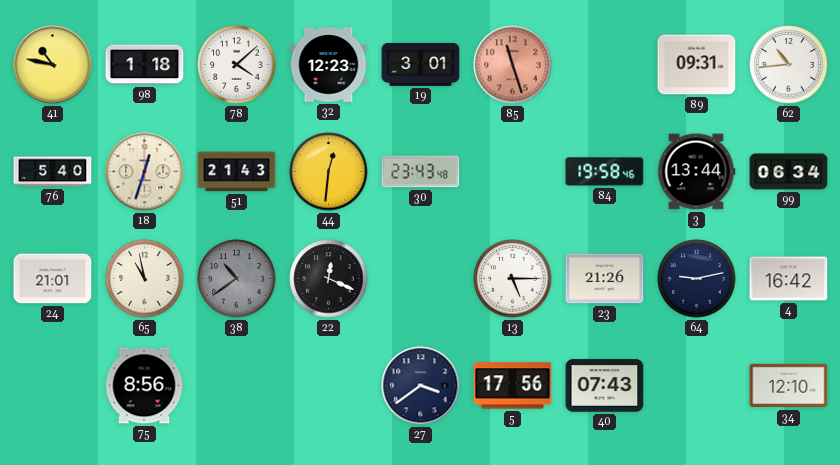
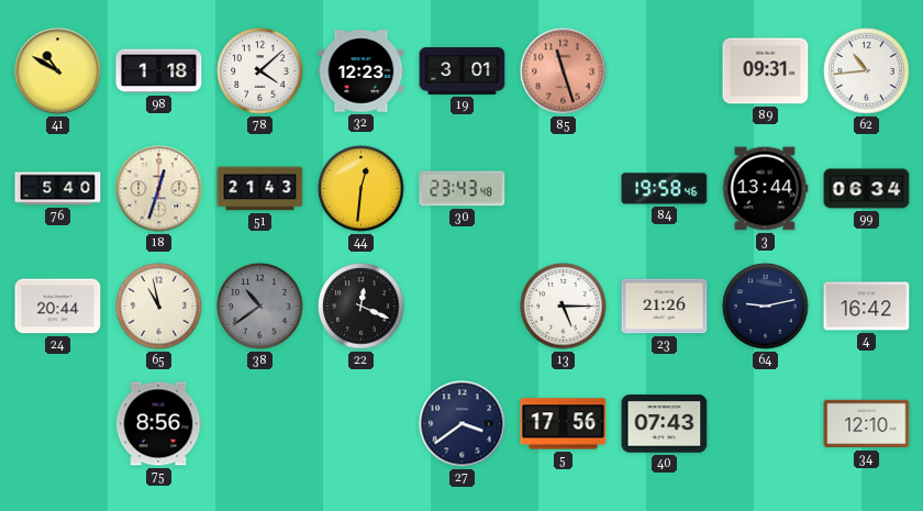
41: 10:47 -> 10:50
24: 21:01 -> 20:44
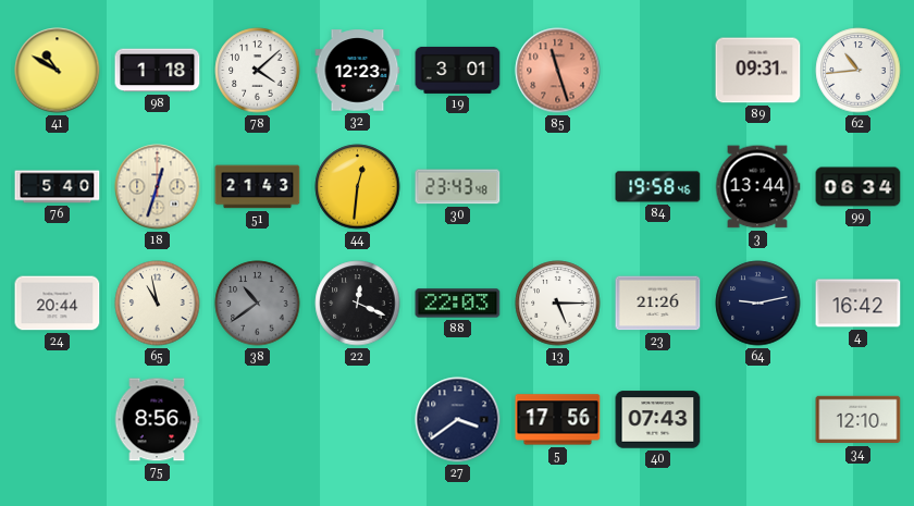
88: none -> 22:03
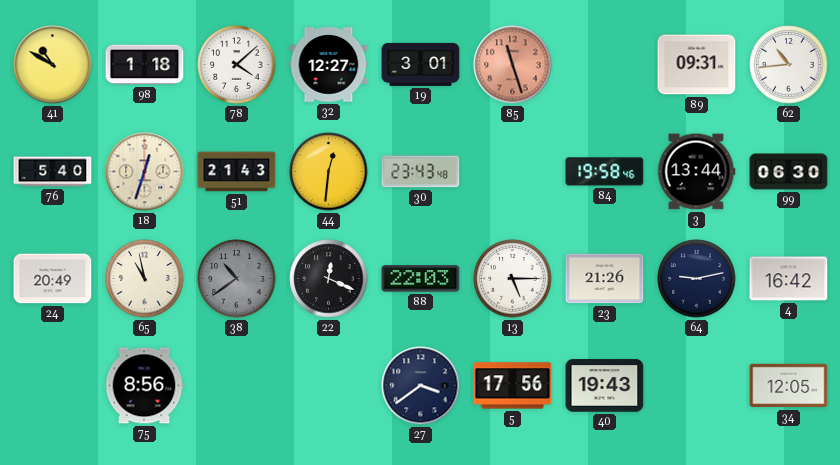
32: 12:23 -> 12:27
99: 06:34 -> 06:30
24: 20:44 -> 20:49
40: 07:43 -> 19:43
34: 12:10 -> 12:05
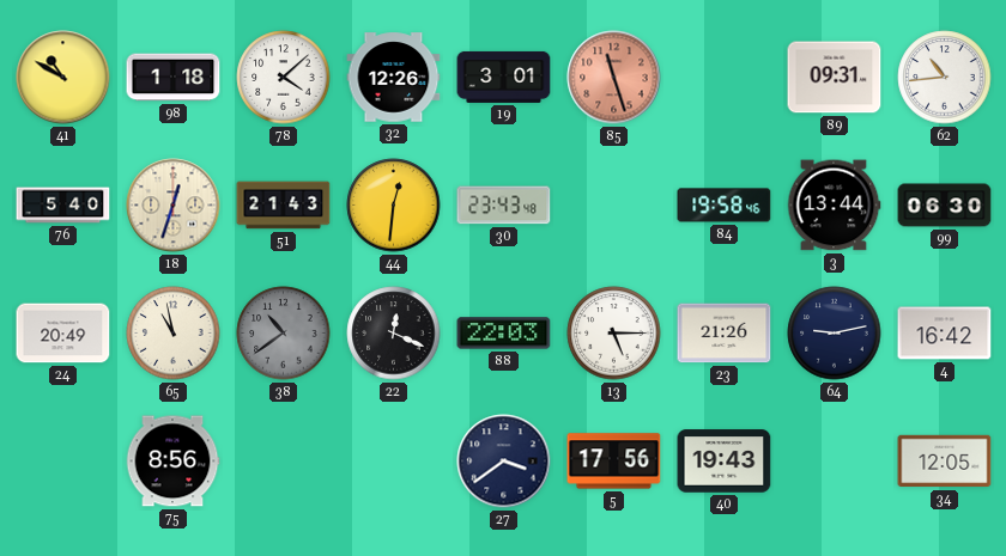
32: 12:27 -> 12:26
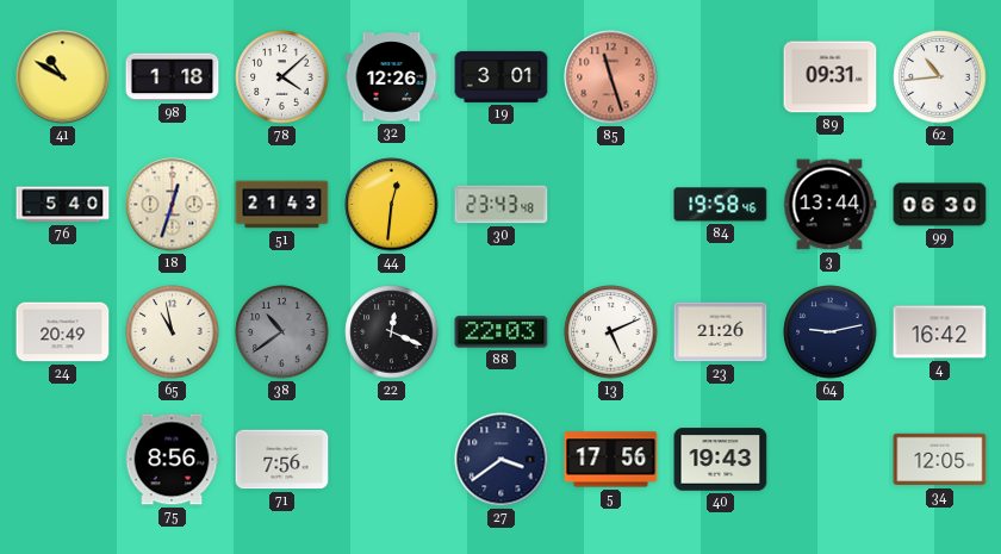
13: 5:15 -> 5:11
71: none -> 7:56
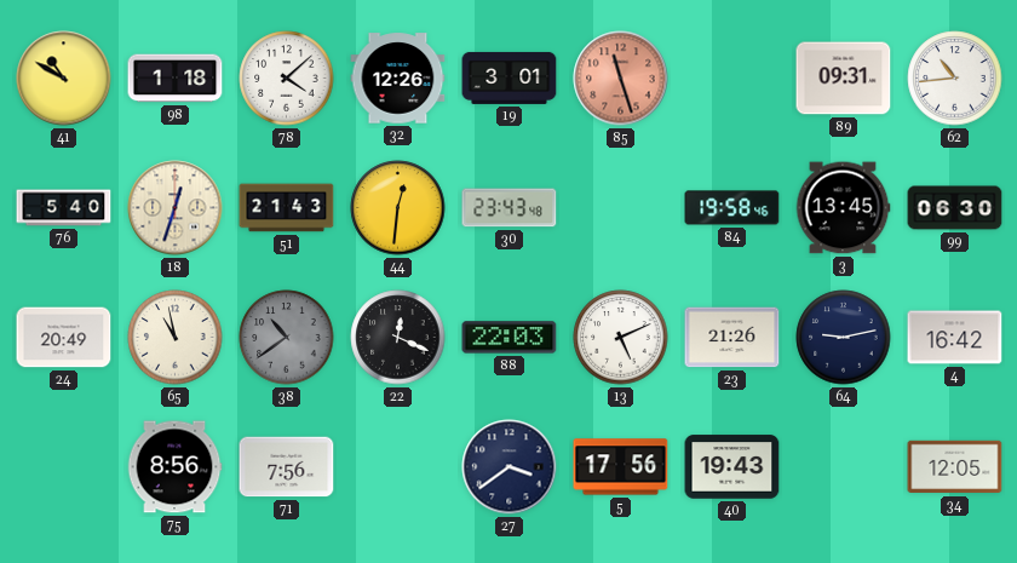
3: 13:44 -> 13:45
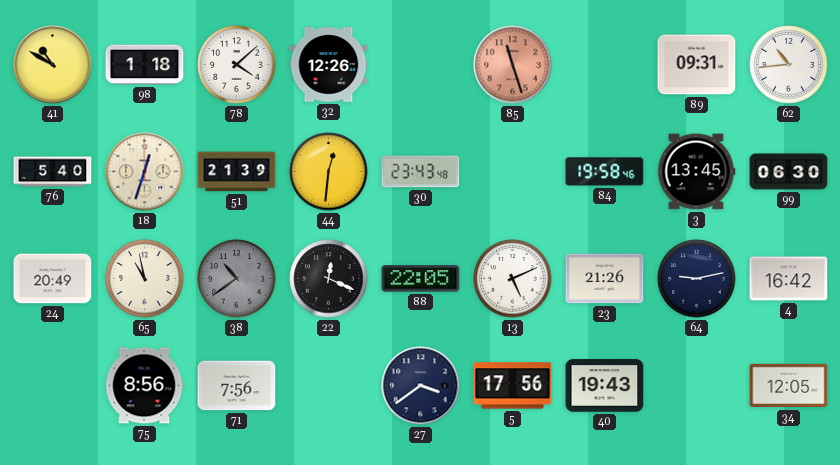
19: 3:01 -> none
51: 21:43 -> 21:39
88: 22:03 -> 22:05
